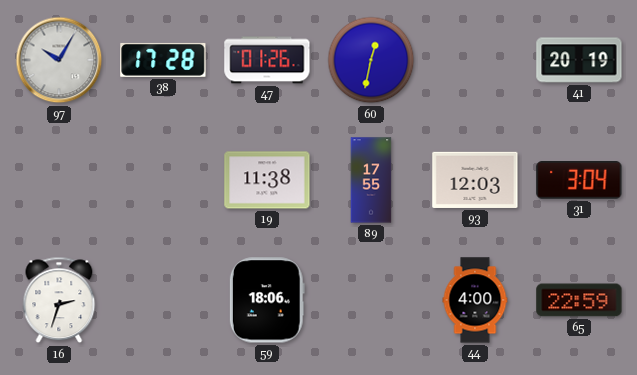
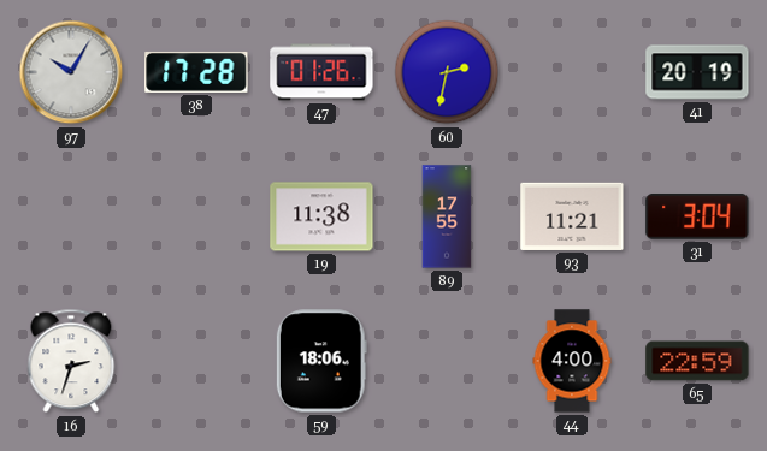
60: 12:32 -> 2:32
93: 12:03 -> 11:21
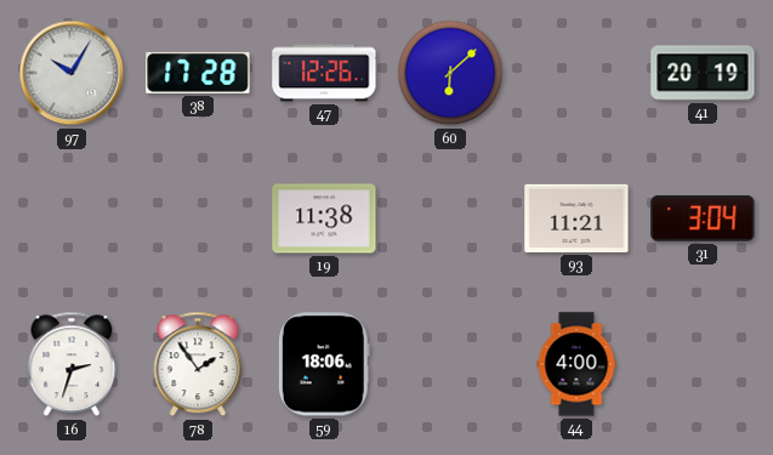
47: 01:26 -> 12:26
60: 2:32 -> 6:08
89: 17:55 -> none
78: none -> 1:54
65: 22:59 -> none
